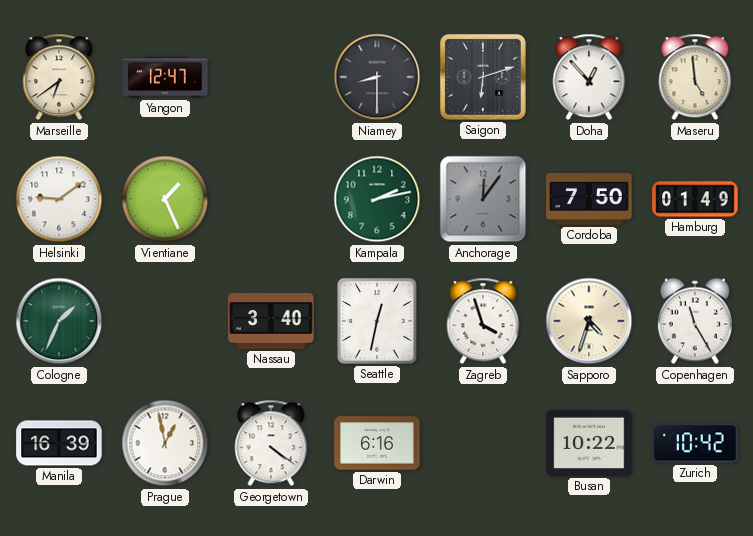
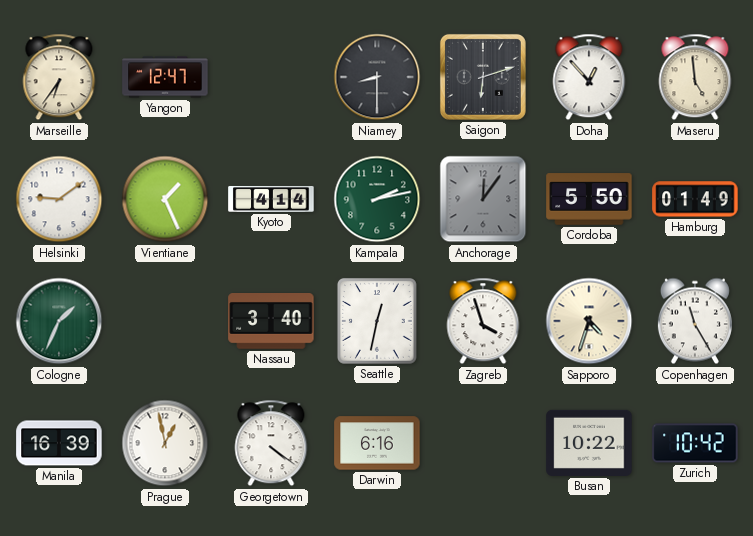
Marseille: 6:39 -> 6:36
Kyoto: none -> 4:14
Cordoba: 7:50 -> 5:50
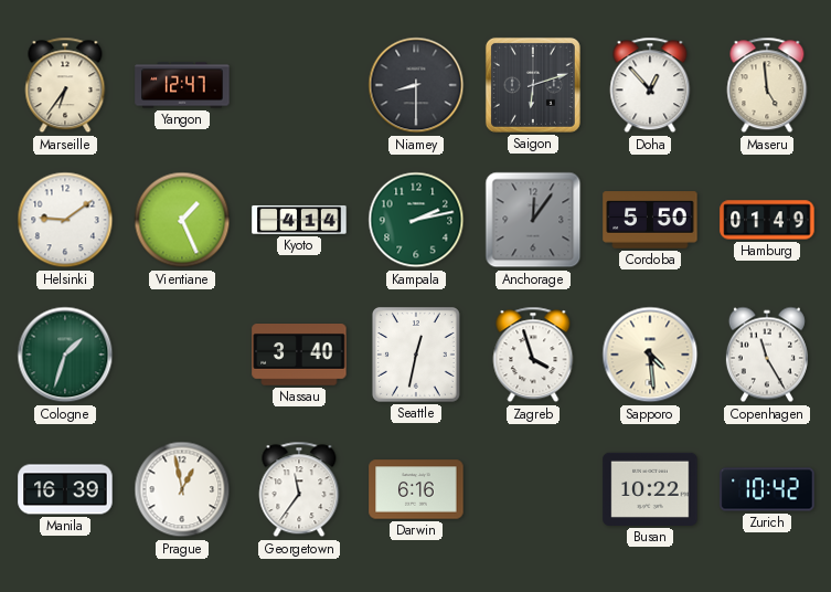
Cologne: 1:34 -> 1:33
Sapporo: 4:33 -> 4:29
Georgetown: 4:21 -> 11:36
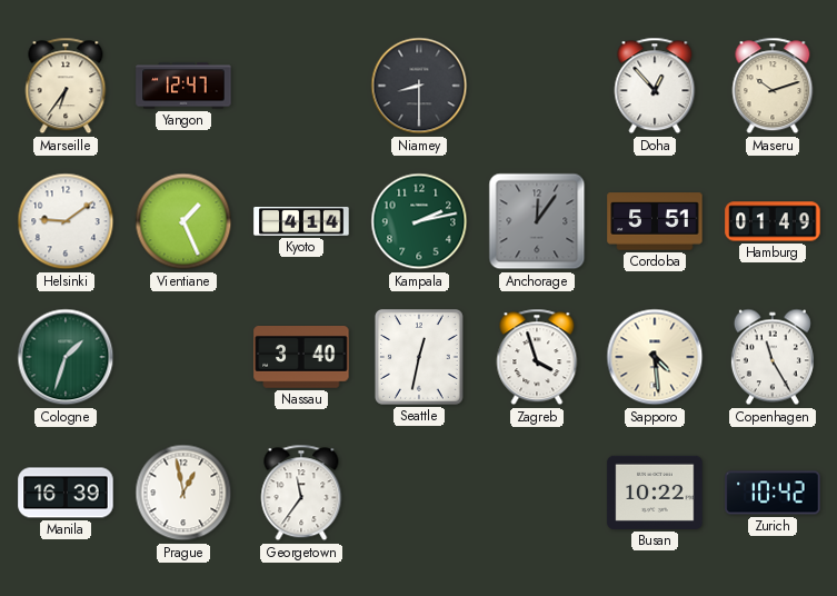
Saigon: 6:12 -> none
Maseru: 4:59 -> 10:12
Cordoba: 5:50 -> 5:51
Darwin: 6:16 -> none
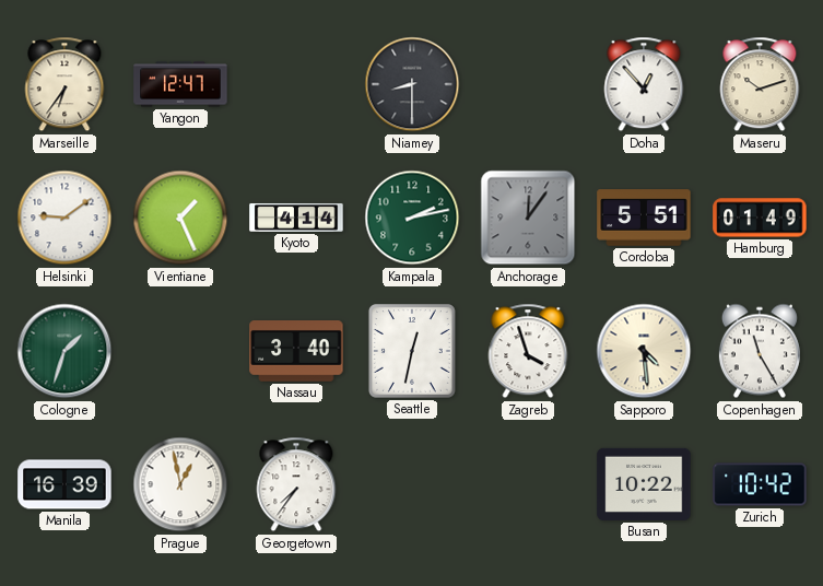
Georgetown: 11:36 -> 7:36
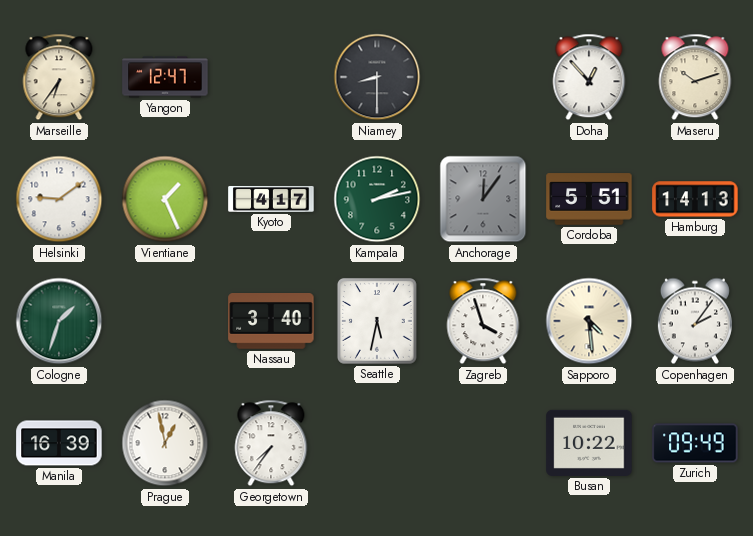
Kyoto: 4:14 -> 4:17
Hamburg: 01:49 -> 14:13
Seattle: 12:32 -> 5:32
Copenhagen: 11:25 -> 2:06
Zurich: 10:42 -> 09:49
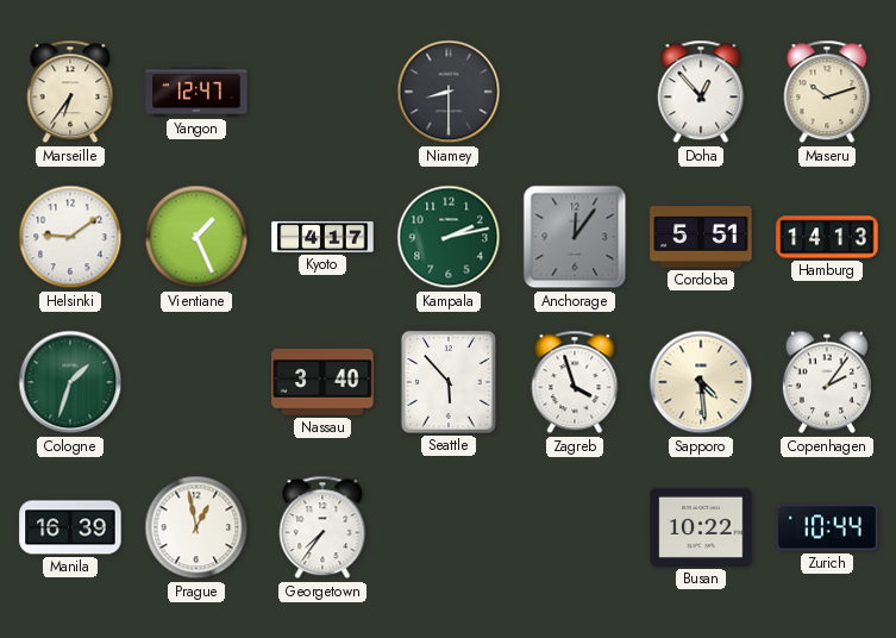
Seattle: 5:32 -> 5:53
Zurich: 09:49 -> 10:44
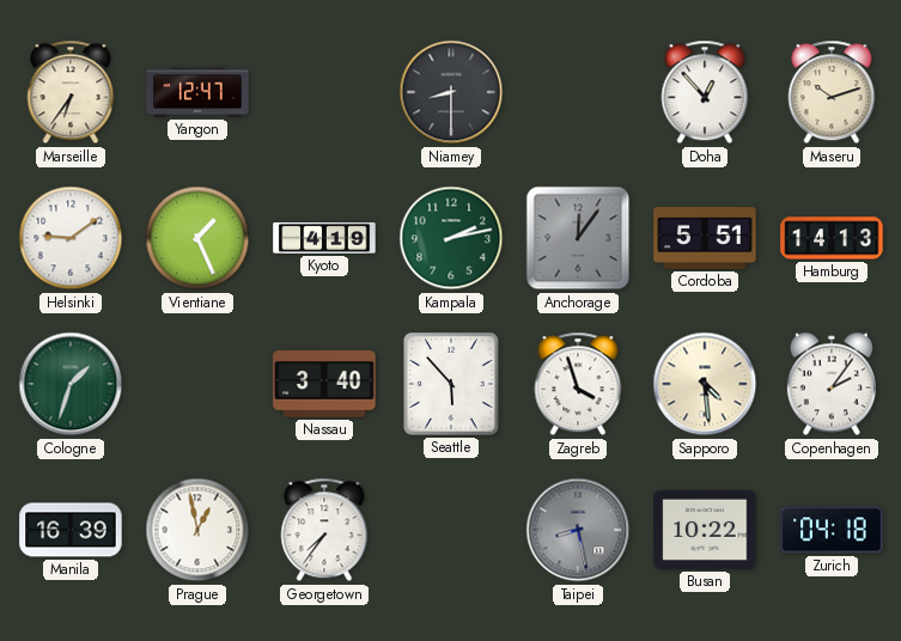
Kyoto: 4:17 -> 4:19
Taipei: none -> 8:28
Zurich: 10:44 -> 04:18
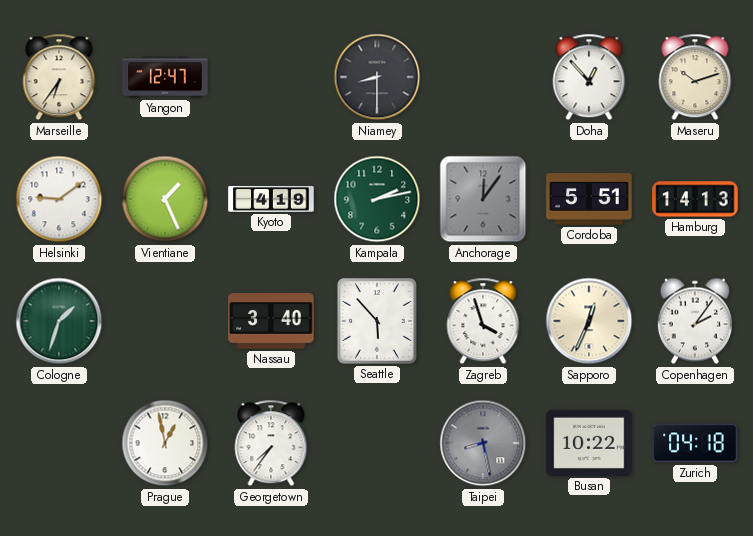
Sapporo: 4:29 -> 12:34
Manila: 16:39 -> none
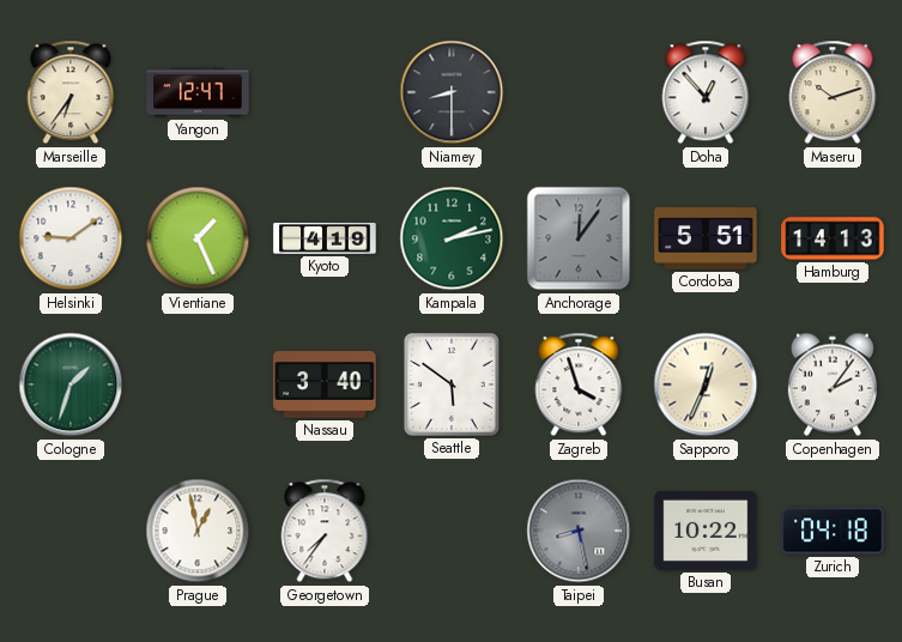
Seattle: 5:53 -> 5:51
